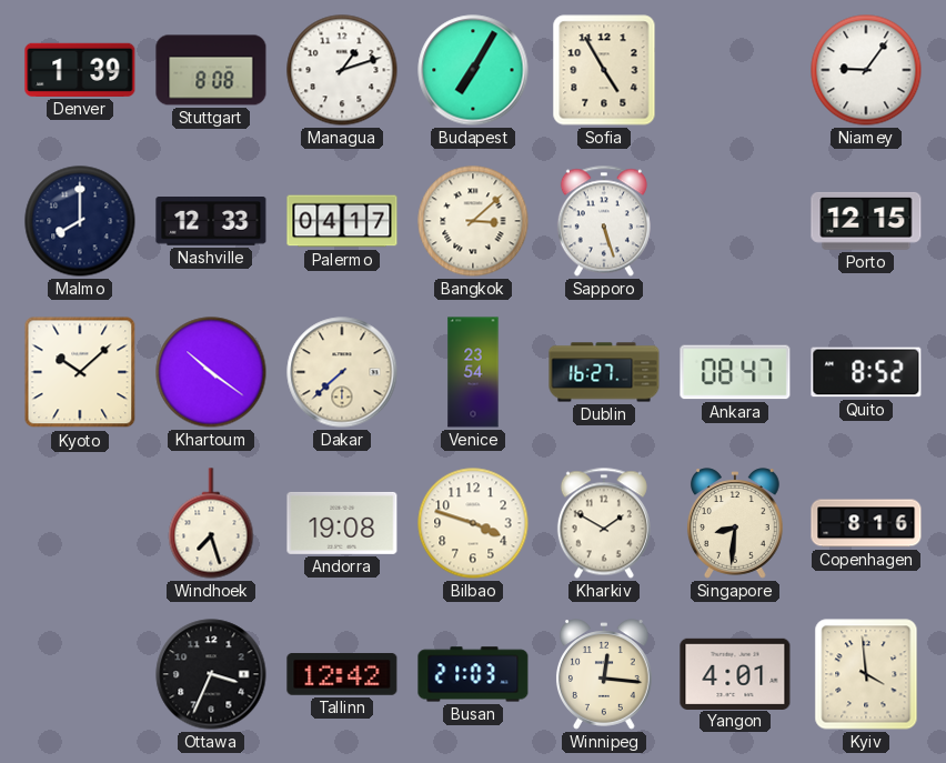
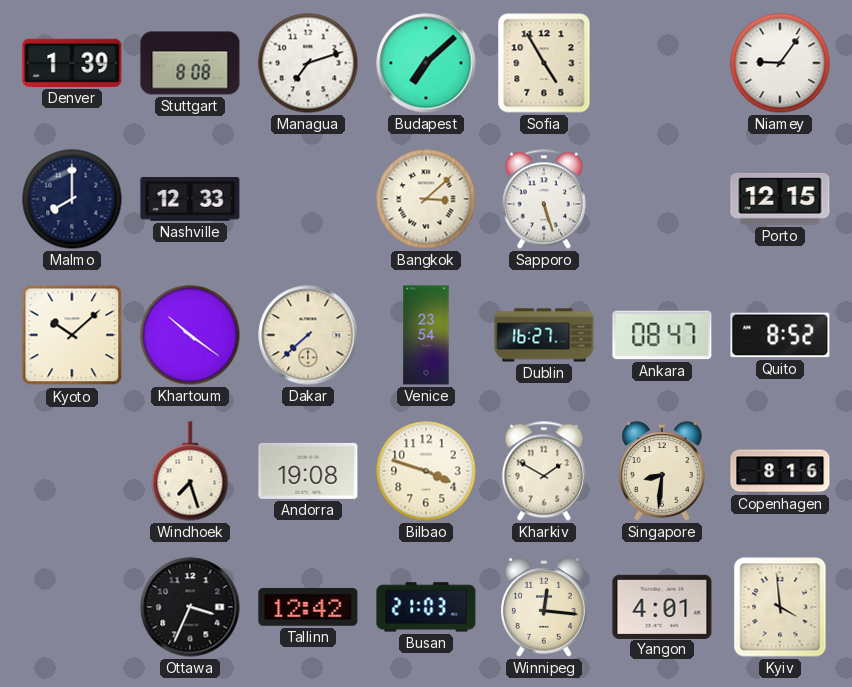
Managua: 1:12 -> 7:12
Budapest: 7:05 -> 7:08
Palermo: 04:17 -> none
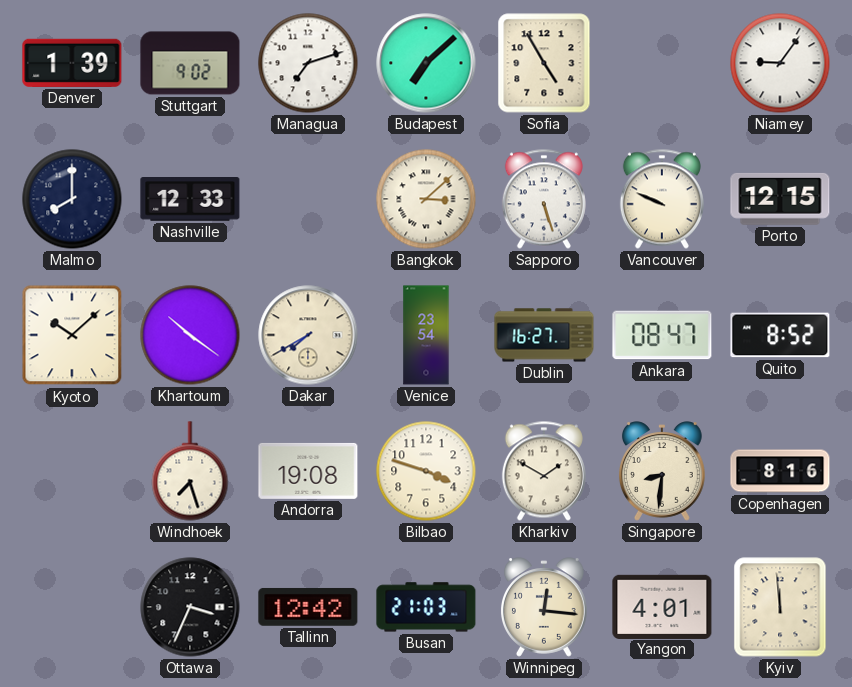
Stuttgart: 8:08 -> 9:02
Vancouver: none -> 9:49
Dakar: 7:38 -> 7:40
Kyiv: 3:59 -> 11:59
